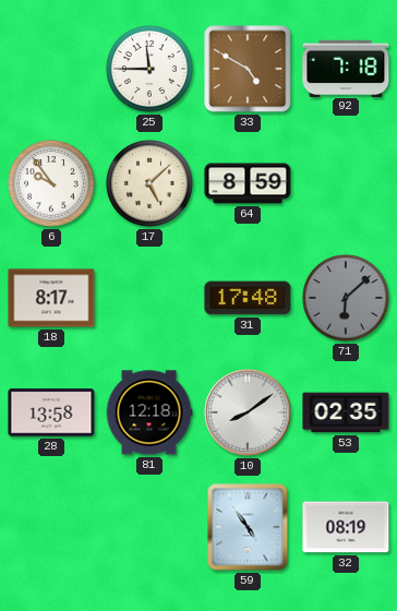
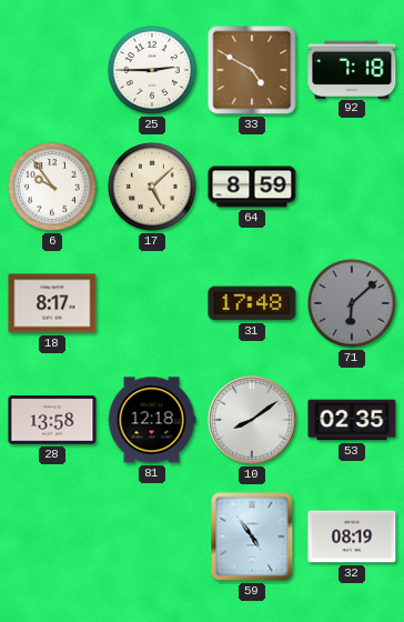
25: 11:45 -> 2:45
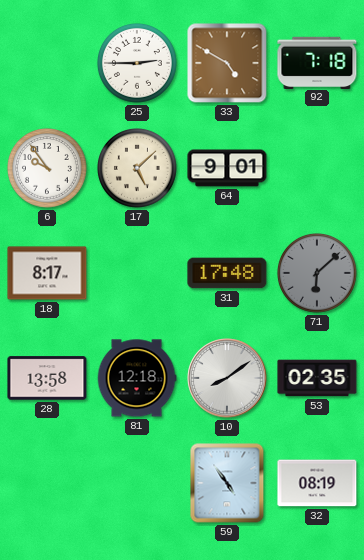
64: 8:59 -> 9:01
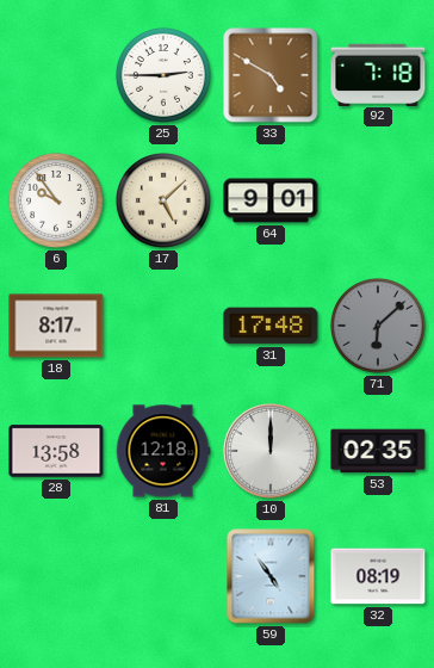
10: 8:09 -> 12:00
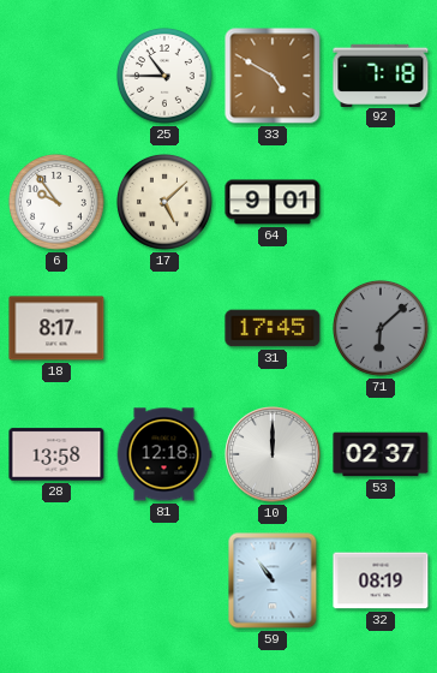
25: 2:45 -> 10:45
31: 17:48 -> 17:45
53: 02:35 -> 02:37
59: 4:54 -> 10:54
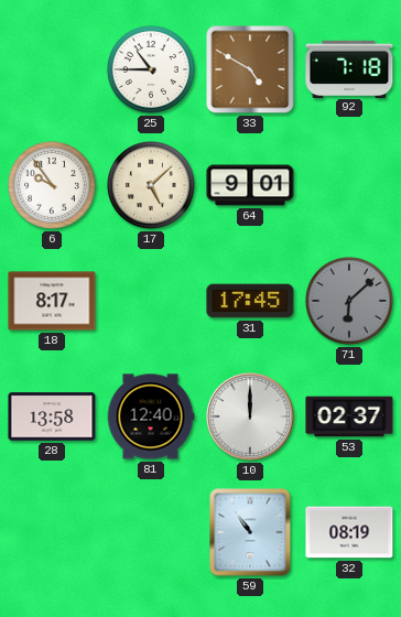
81: 12:18 -> 12:40
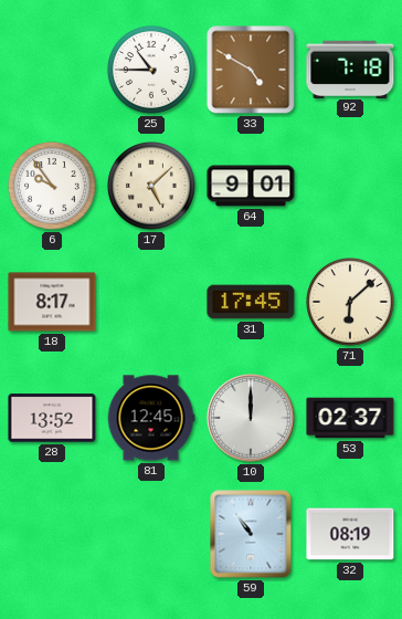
71 dial: grey -> cream
28: 13:58 -> 13:52
81: 12:40 -> 12:45
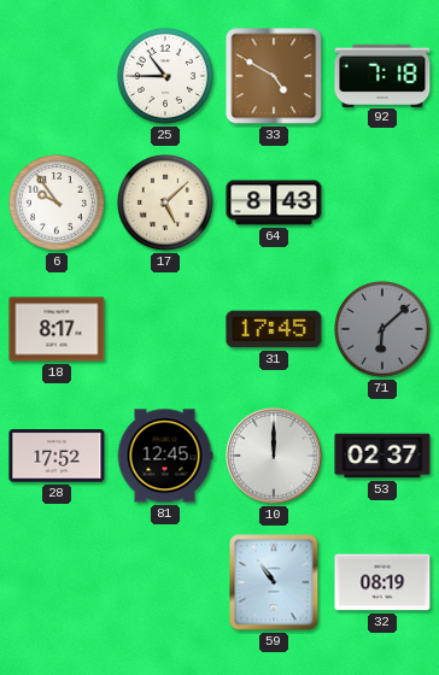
64: 9:01 -> 8:43
71 dial: cream -> grey
28: 13:52 -> 17:52
